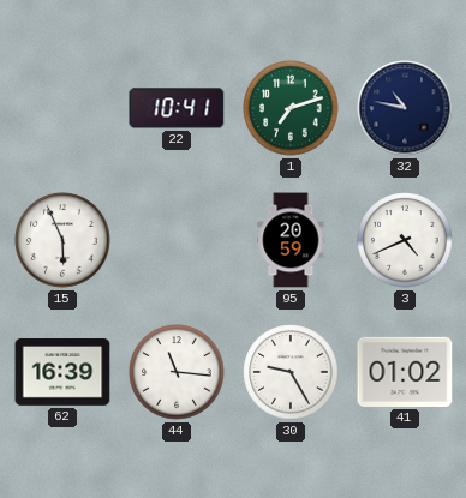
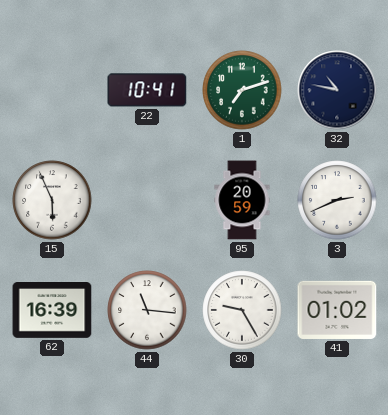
3: 4:41 -> 2:41
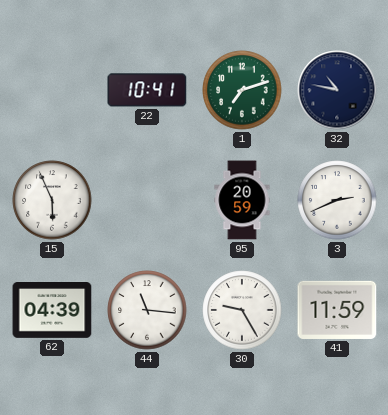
62: 16:39 -> 04:39
41: 01:02 -> 11:59
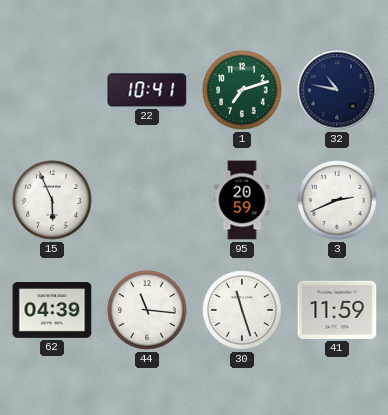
30: 9:25 -> 11:27
